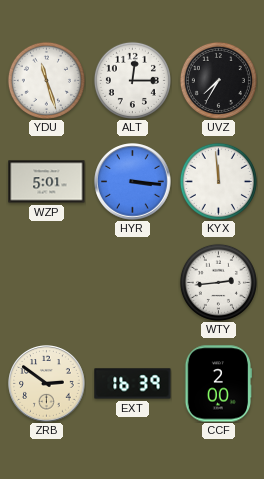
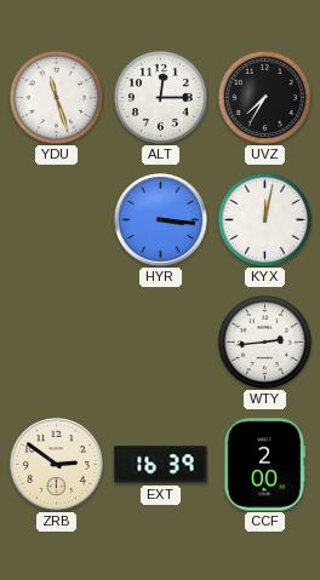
WZP: 5:01 -> none
KYX: 11:59 -> 12:02
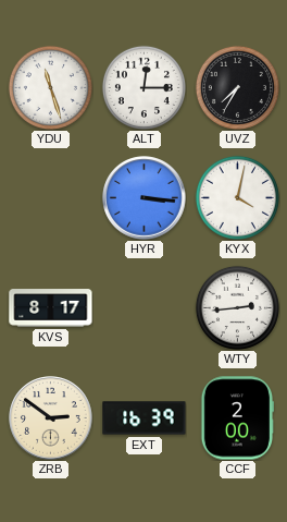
KYX: 12:02 -> 4:02
KVS: none -> 8:17
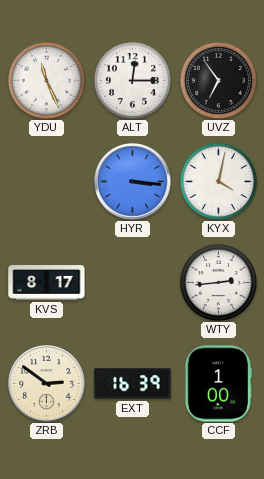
YDU: 11:27 -> 11:26
UVZ: 7:35 -> 6:54
CCF: 2:00 -> 1:00
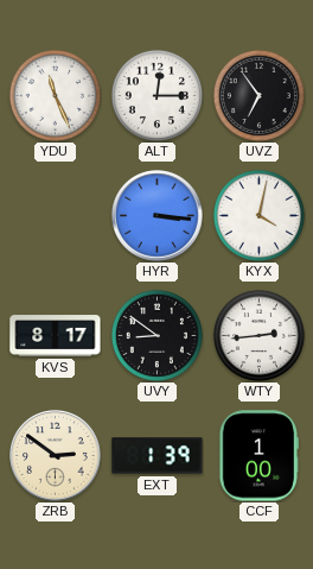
UVY: none -> 8:51
EXT: 16:39 -> 1:39
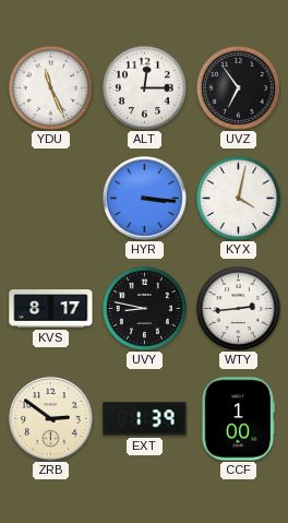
UVY: 8:51 -> 8:47
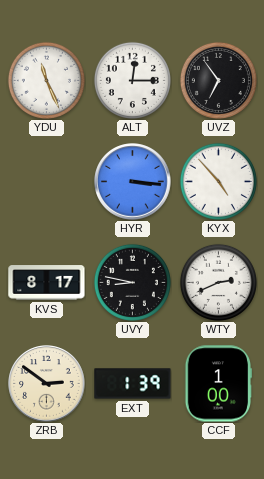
KYX: 4:02 -> 4:53
WTY: 2:44 -> 2:41
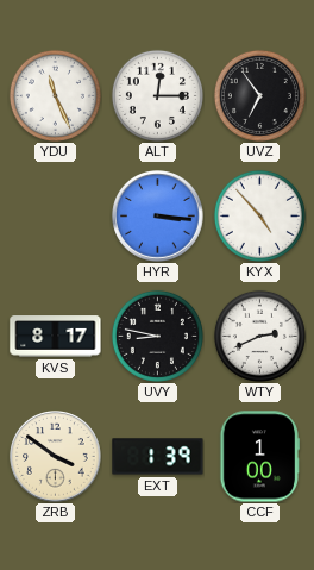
ZRB: 2:51 -> 3:51
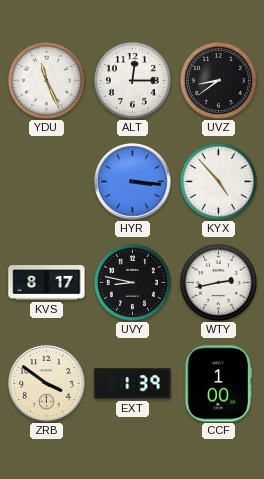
UVZ: 6:54 -> 8:39
WTY: 2:41 -> 2:43
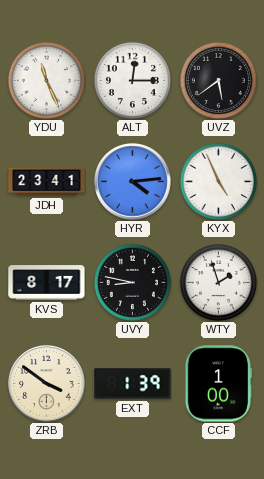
UVZ: 8:39 -> 5:39
JDH: none -> 23:41
HYR: 3:16 -> 4:14
KYX: 4:53 -> 4:56
WTY: 2:43 -> 1:57
